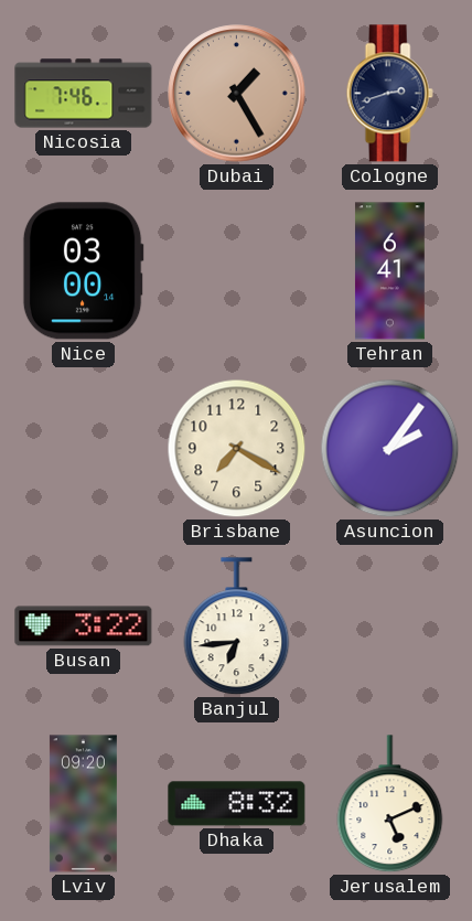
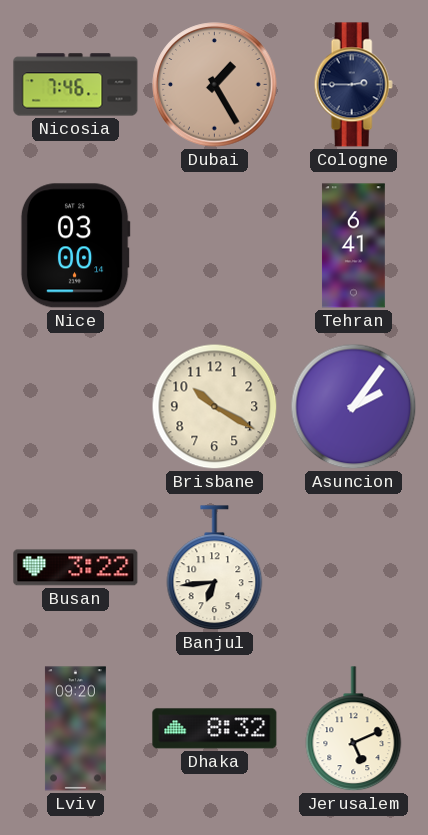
Cologne: 2:42 -> 2:45
Brisbane: 7:20 -> 10:20
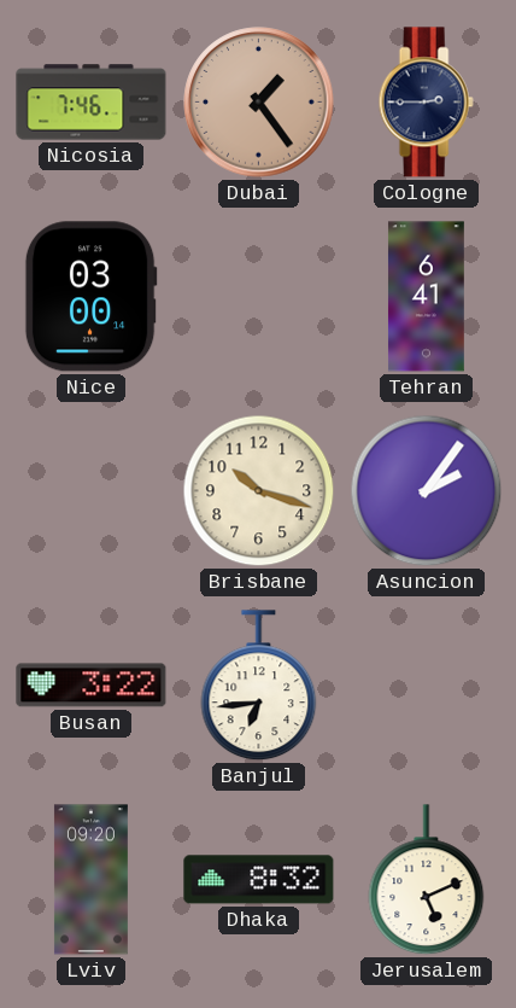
Dubai: 1:25 -> 1:24
Brisbane: 10:20 -> 10:18
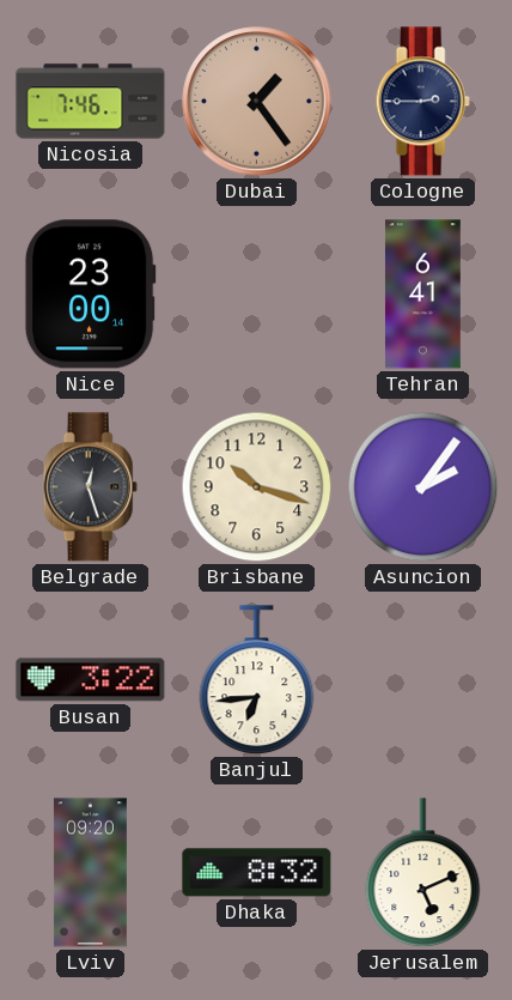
Nice: 03:00 -> 23:00
Belgrade: none -> 12:27
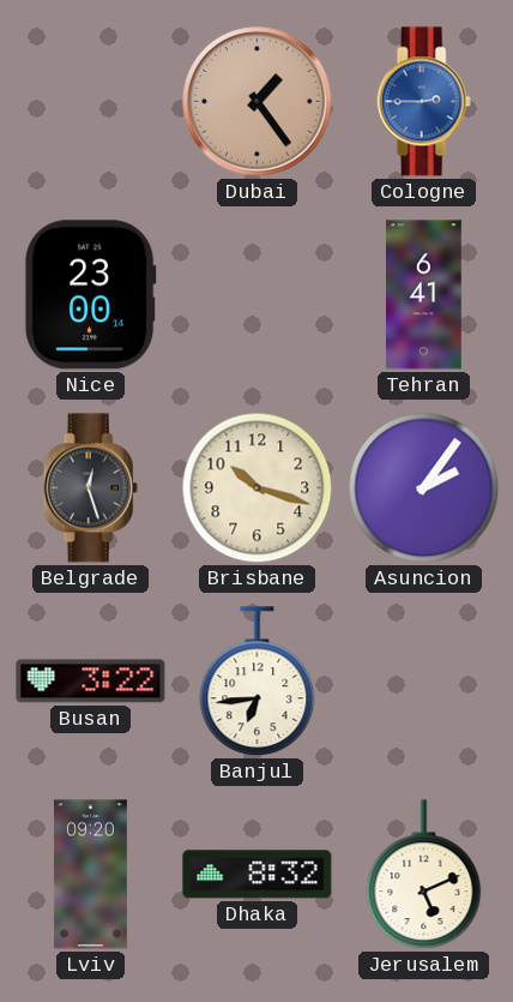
Nicosia: 7:46 -> none
Cologne dial: navy -> blue
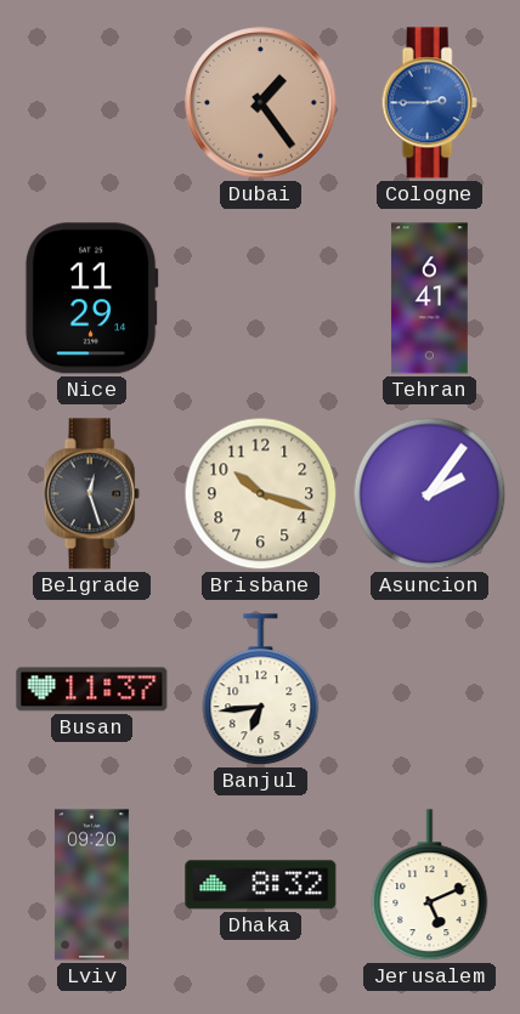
Nice: 23:00 -> 11:29
Busan: 3:22 -> 11:37
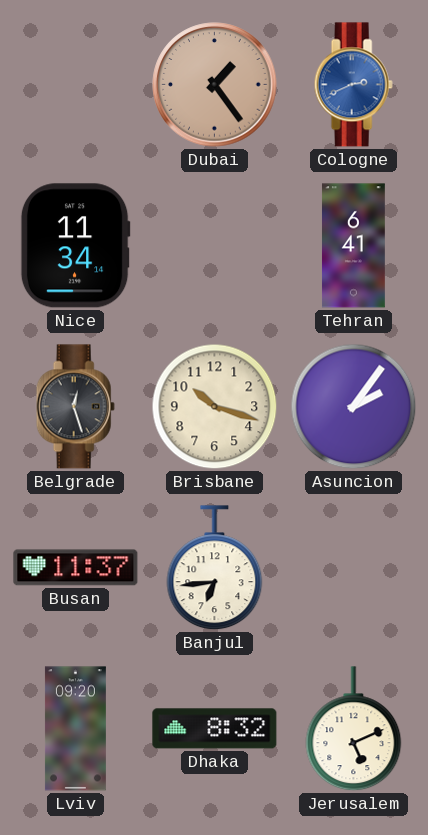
Cologne: 2:45 -> 2:41
Nice: 11:29 -> 11:34
